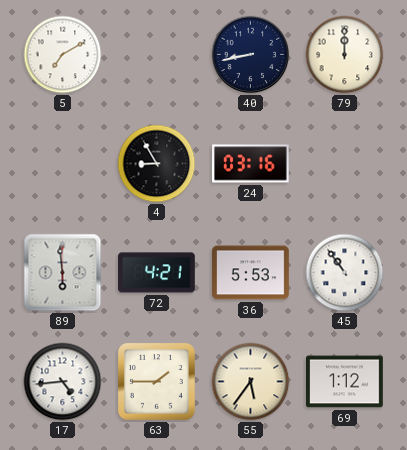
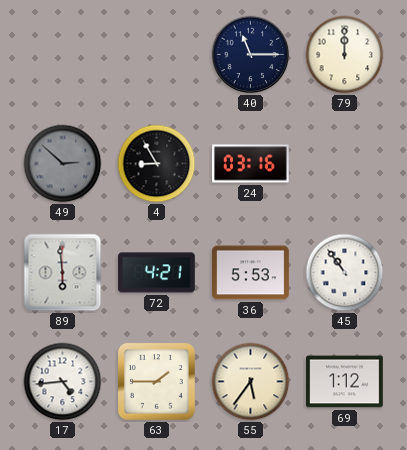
5: 7:10 -> none
40: 8:43 -> 11:15
49: none -> 2:52
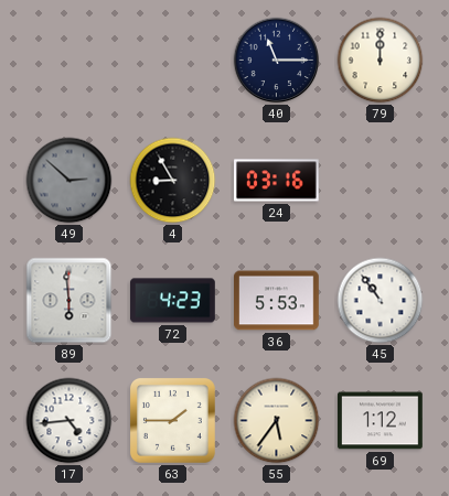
72: 4:21 -> 4:23
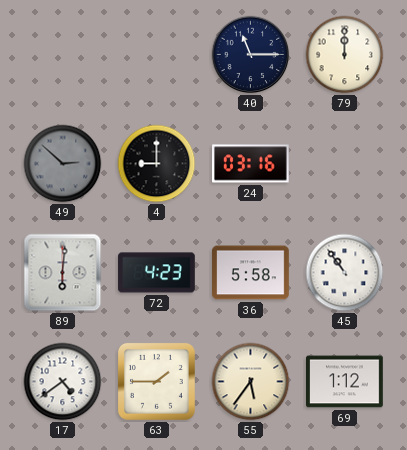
4: 8:55 -> 9:00
89: 5:59 -> 6:01
36: 5:53 -> 5:58
17: 4:44 -> 4:39
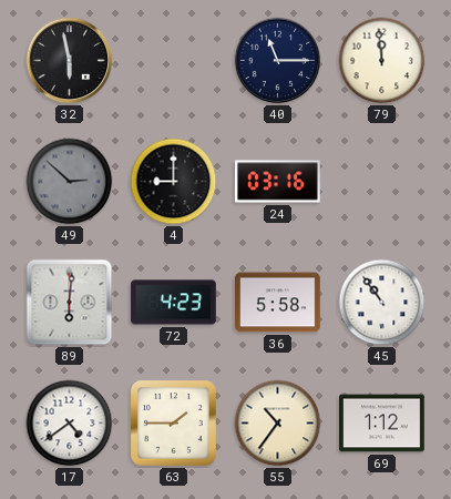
32: none -> 5:58
79: 12:00 -> 11:59
55: 5:36 -> 10:36
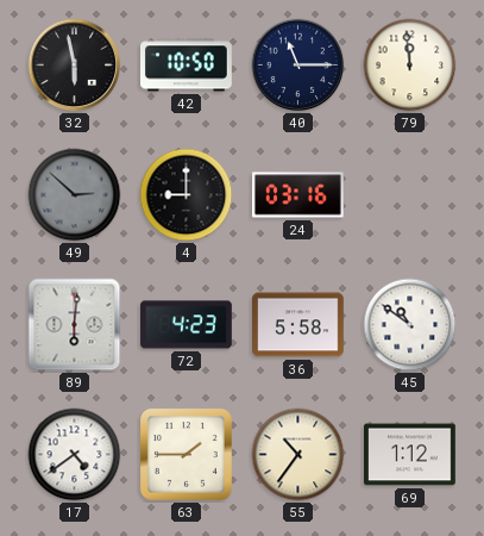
42: none -> 10:50
45: 10:54 -> 10:51
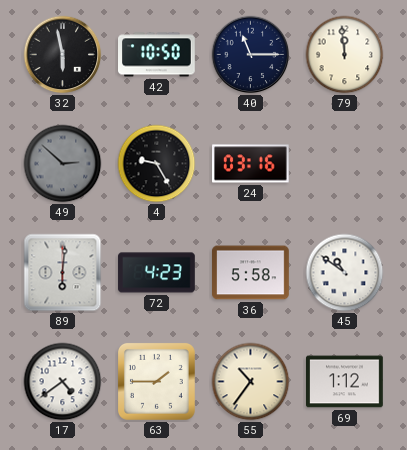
4: 9:00 -> 9:25
